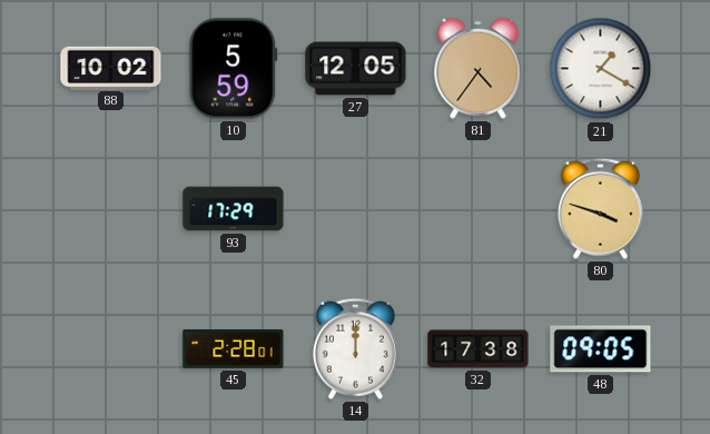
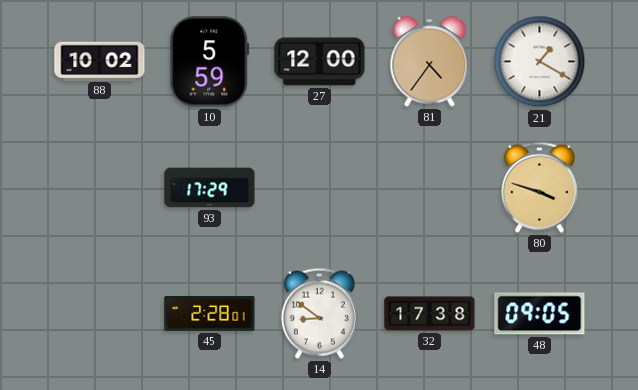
27: 12:05 -> 12:00
14: 12:00 -> 8:51
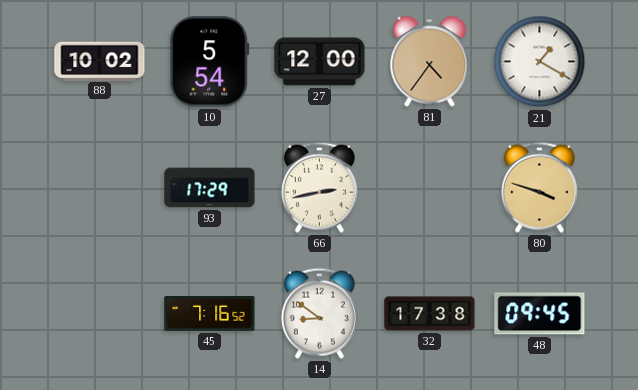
10: 5:59 -> 5:54
66: none -> 2:43
45: 2:28 -> 7:16
48: 09:05 -> 09:45
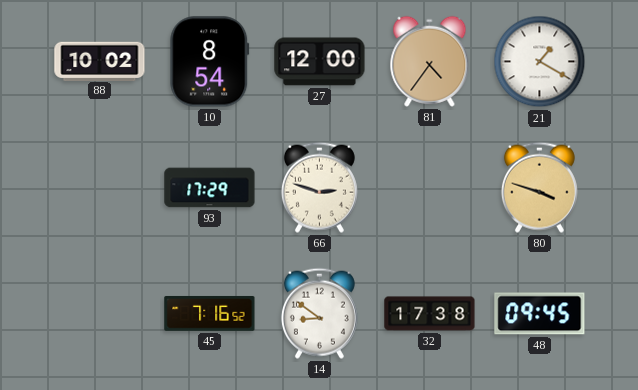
10: 5:54 -> 8:54
66: 2:43 -> 2:48
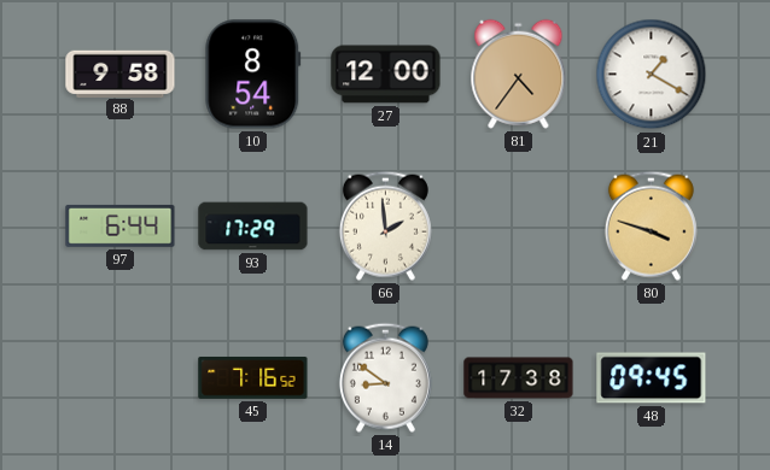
88: 10:02 -> 9:58
97: none -> 6:44
66: 2:48 -> 1:59
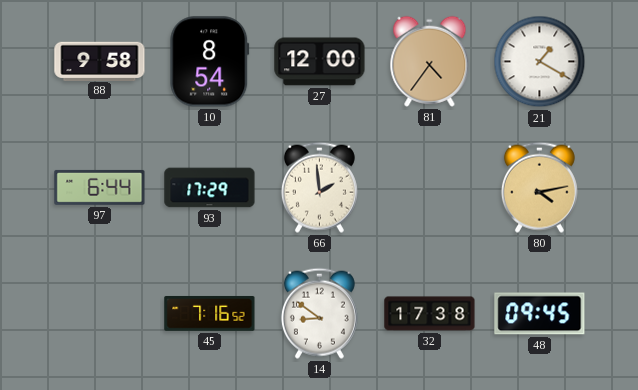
80: 3:48 -> 4:13
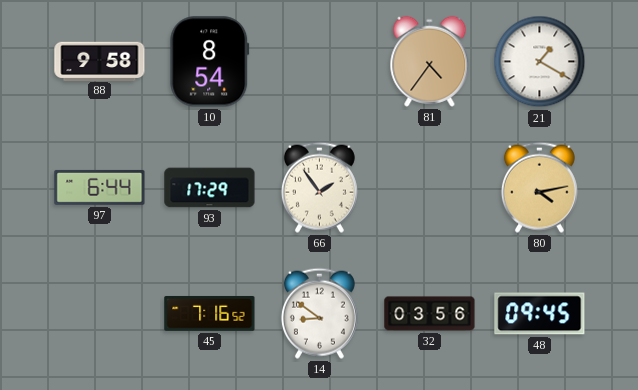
27: 12:00 -> none
66: 1:59 -> 1:54
32: 17:38 -> 03:56
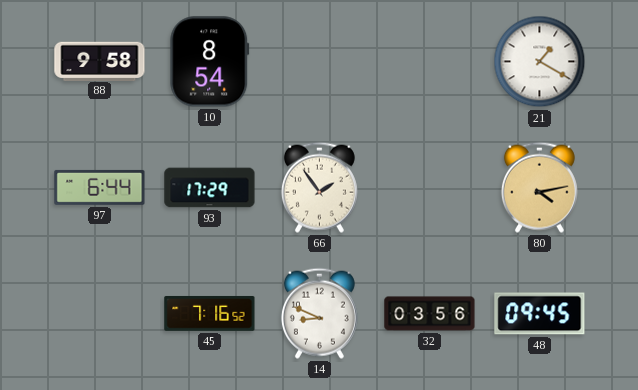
81: 4:36 -> none
14: 8:51 -> 8:49
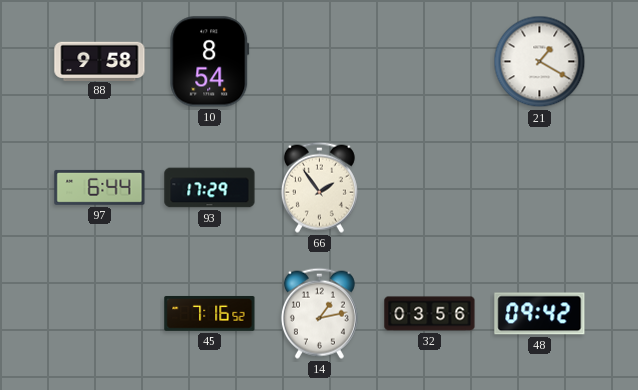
80: 4:13 -> none
14: 8:49 -> 1:13
48: 09:45 -> 09:42
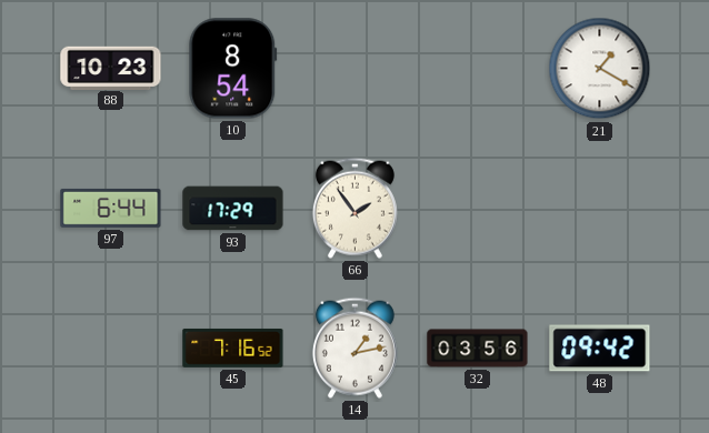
88: 9:58 -> 10:23
